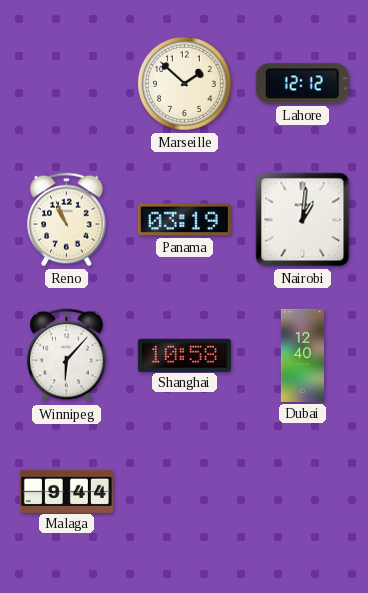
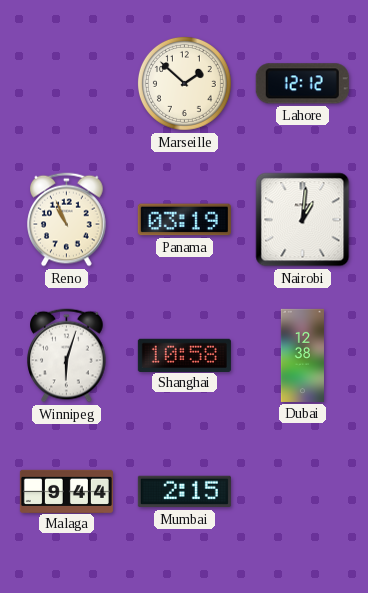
Winnipeg: 6:07 -> 6:03
Dubai: 12:40 -> 12:38
Mumbai: none -> 2:15
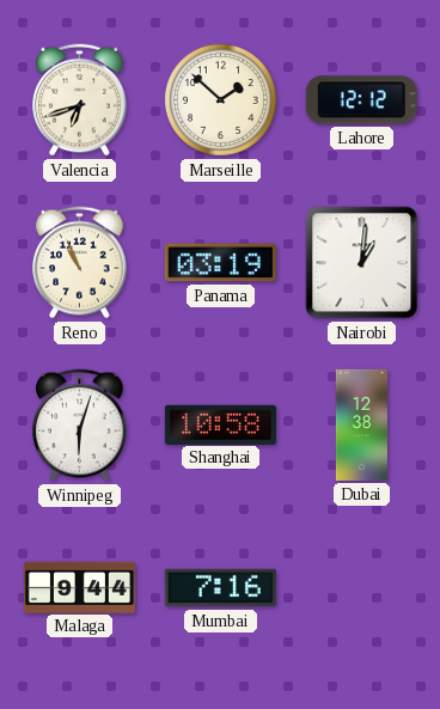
Valencia: none -> 6:42
Mumbai: 2:15 -> 7:16
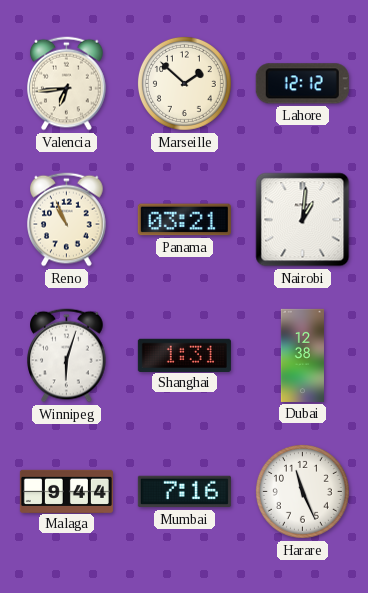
Valencia: 6:42 -> 6:44
Panama: 03:19 -> 03:21
Shanghai: 10:58 -> 1:31
Harare: none -> 11:26
